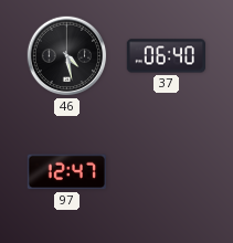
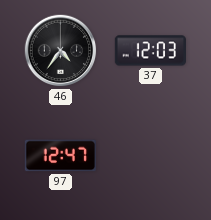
46: 4:28 -> 4:36
37: 06:40 -> 12:03
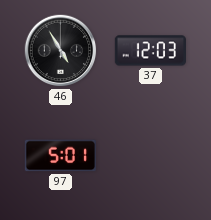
46: 4:36 -> 4:55
97: 12:47 -> 5:01
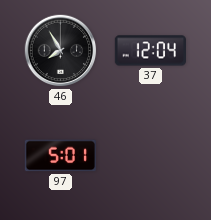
46: 4:55 -> 7:55
37: 12:03 -> 12:04
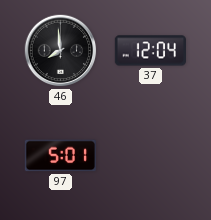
46: 7:55 -> 7:59
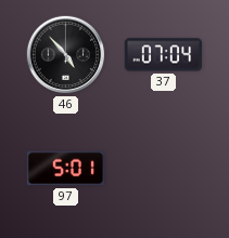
46: 7:59 -> 4:53
37: 12:04 -> 07:04
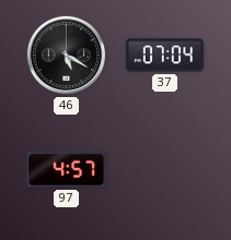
46: 4:53 -> 5:20
97: 5:01 -> 4:57
